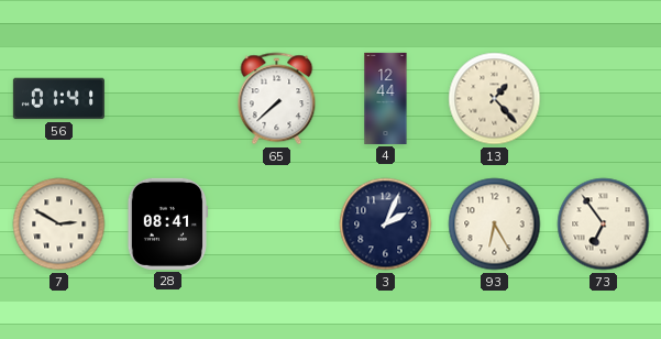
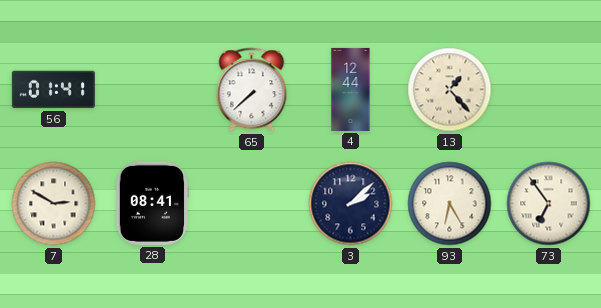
3: 2:04 -> 2:08
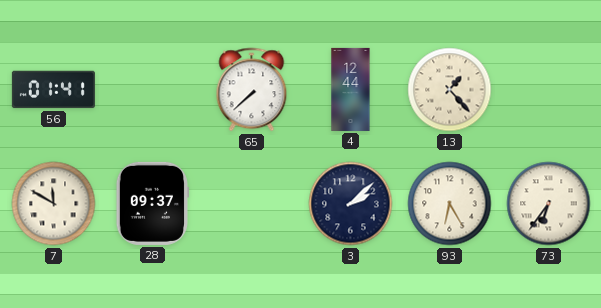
7: 2:50 -> 11:50
28: 08:41 -> 09:37
73: 6:54 -> 6:36
